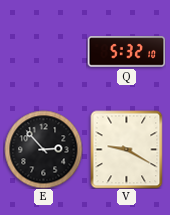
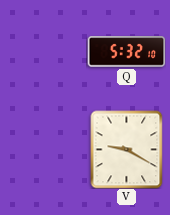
E: 2:53 -> none
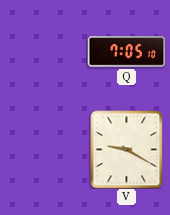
Q: 5:32 -> 7:05
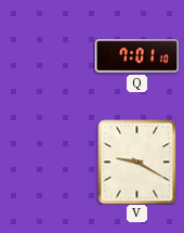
Q: 7:05 -> 7:01
